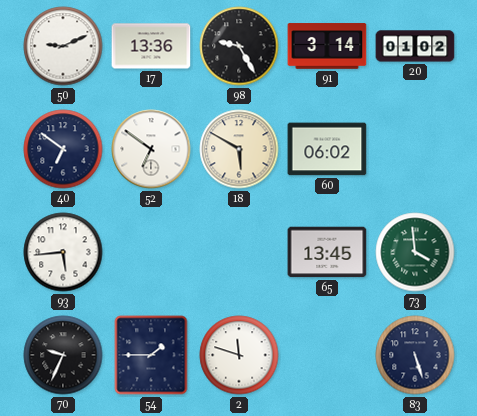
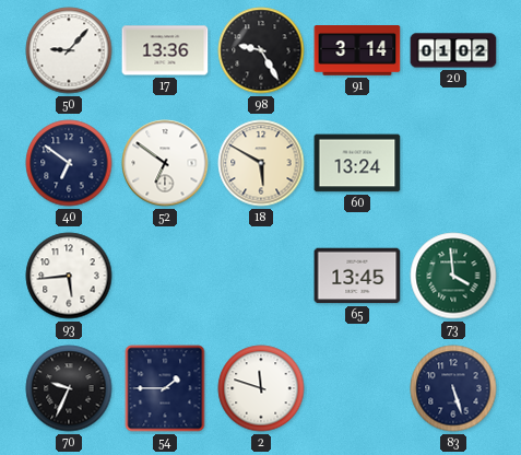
50: 9:11 -> 9:07
60: 06:02 -> 13:24
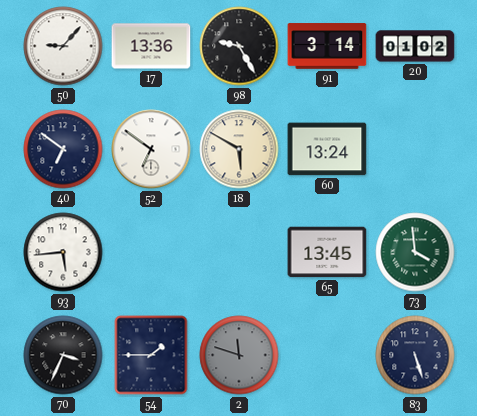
70: 9:34 -> 3:34
2 dial: white -> grey
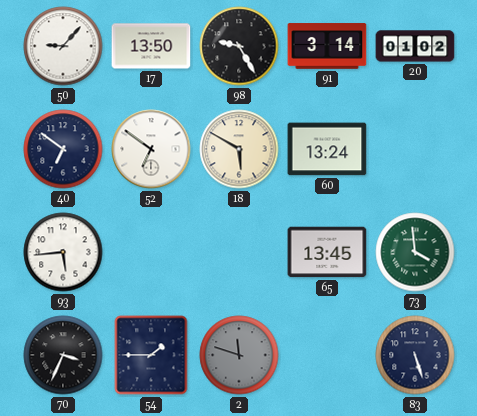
17: 13:36 -> 13:50
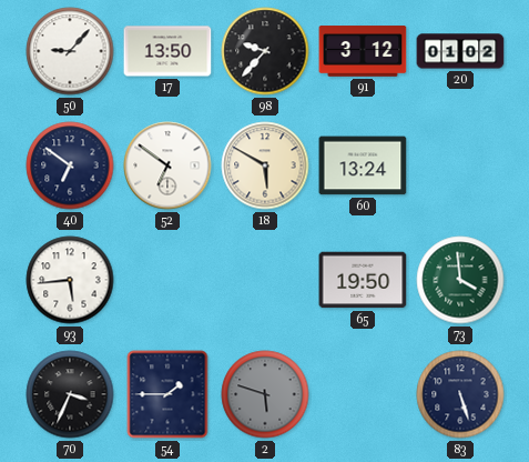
98: 9:25 -> 9:37
91: 3:14 -> 3:12
65: 13:45 -> 19:50
2: 11:48 -> 5:48
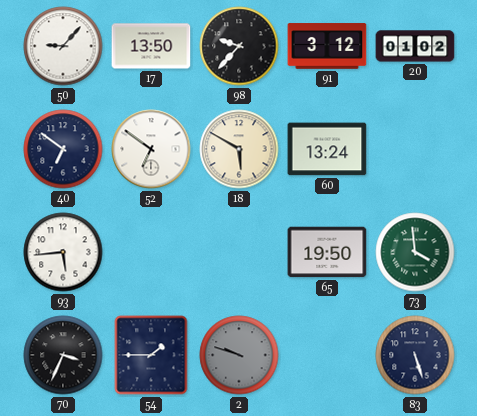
2: 5:48 -> 9:48
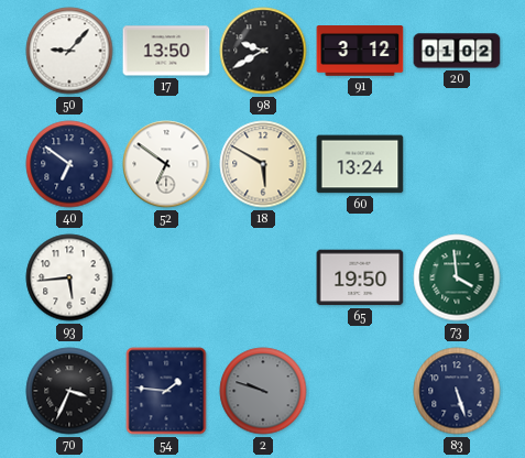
98: 9:37 -> 9:40
54: 1:45 -> 1:46
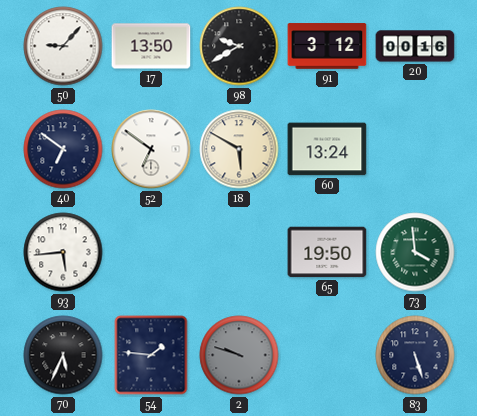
20: 01:02 -> 00:16
70: 3:34 -> 5:34
